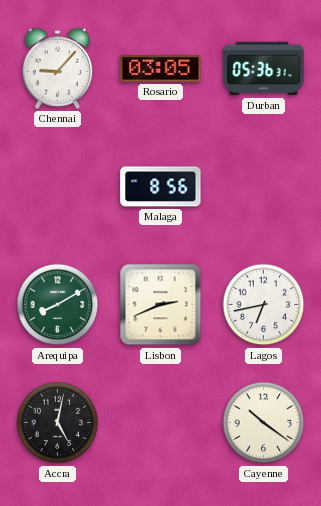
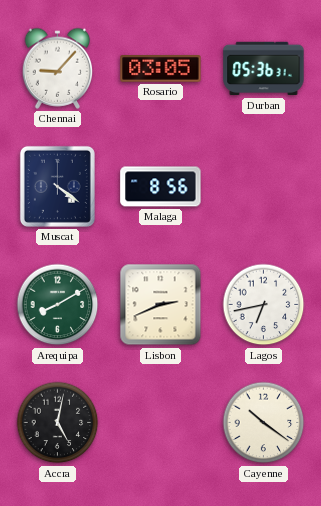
Muscat: none -> 4:21
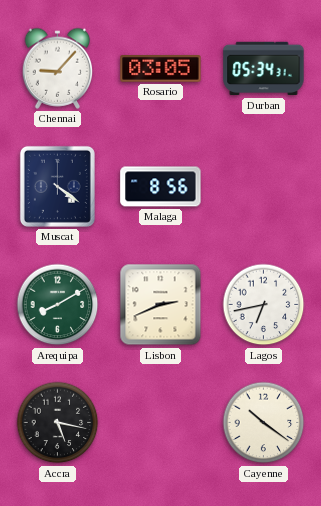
Durban: 05:36 -> 05:34
Accra: 5:02 -> 5:17
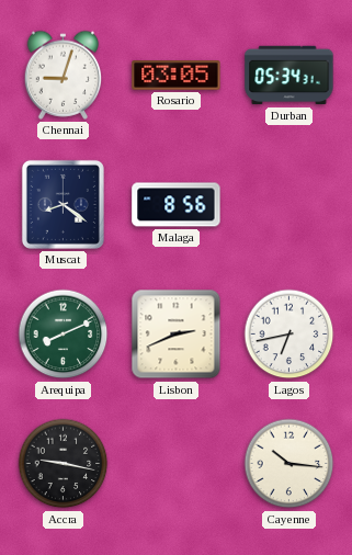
Chennai: 9:07 -> 9:03
Muscat: 4:21 -> 8:21
Arequipa: 8:10 -> 8:11
Accra: 5:17 -> 9:17
Cayenne: 10:21 -> 10:16
